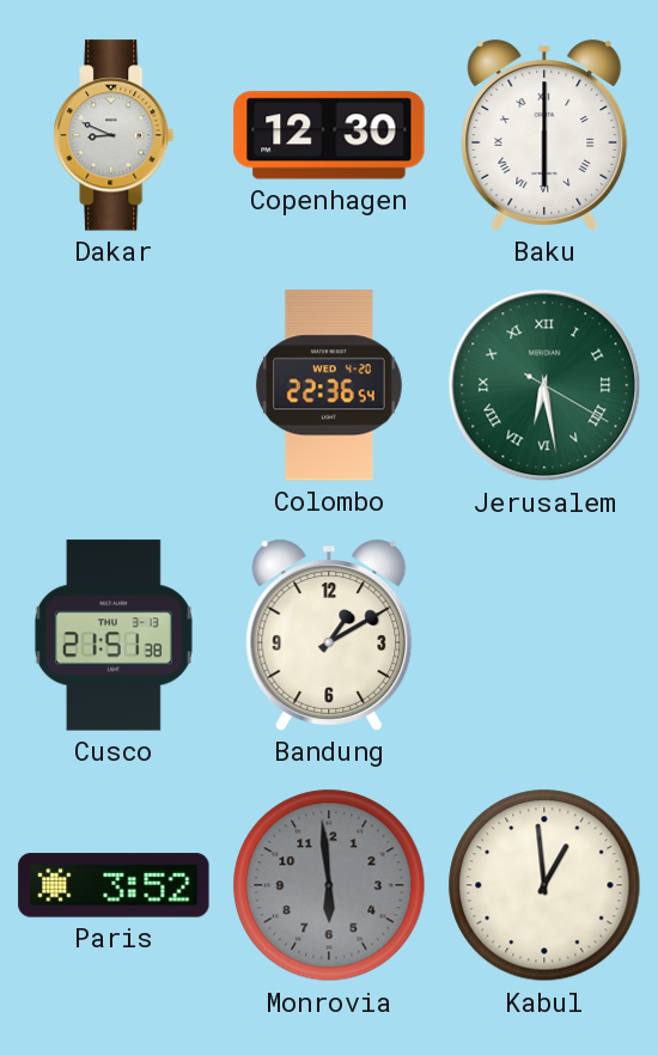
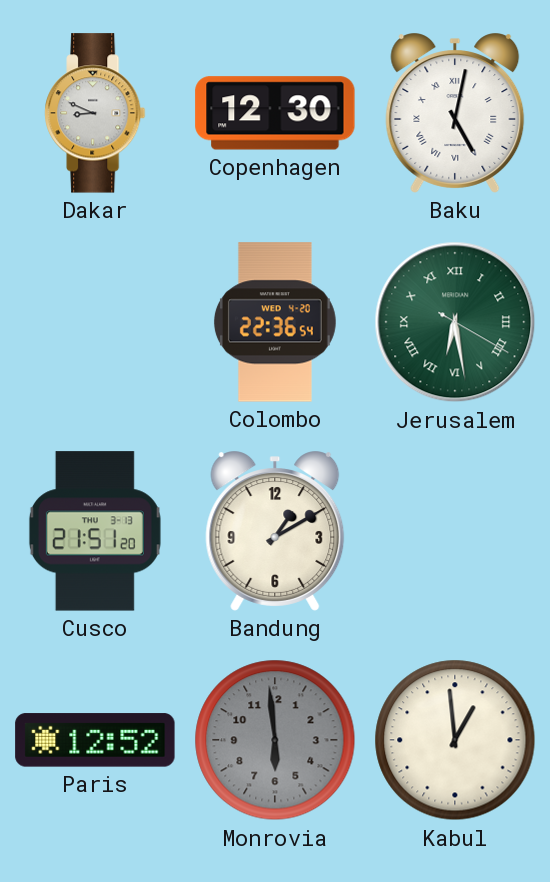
Baku: 6:00 -> 5:02
Cusco: 21:51:38 -> 21:51:20
Paris: 3:52 -> 12:52
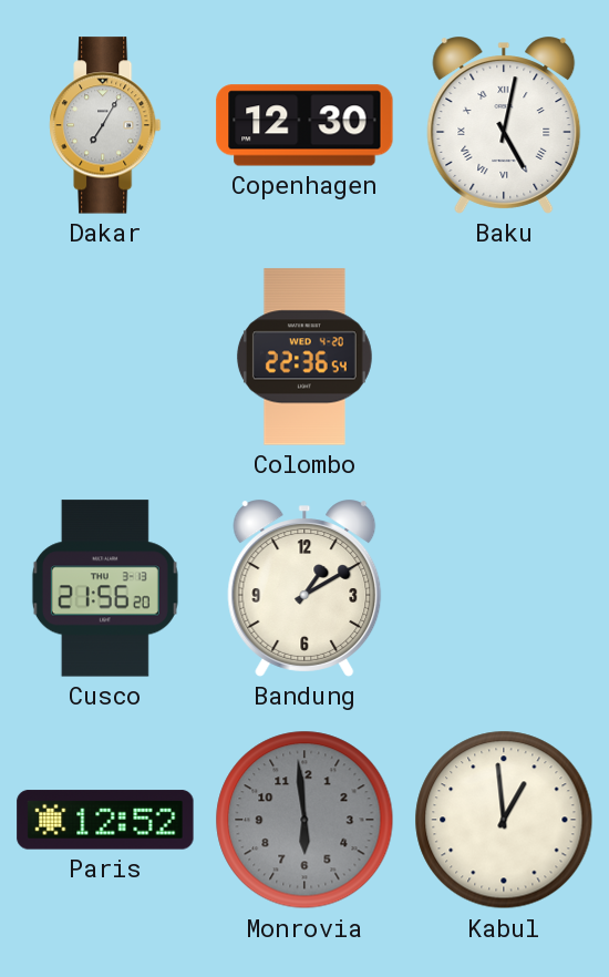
Dakar: 8:49 -> 7:05
Jerusalem: 6:28 -> none
Cusco: 21:51 -> 21:56
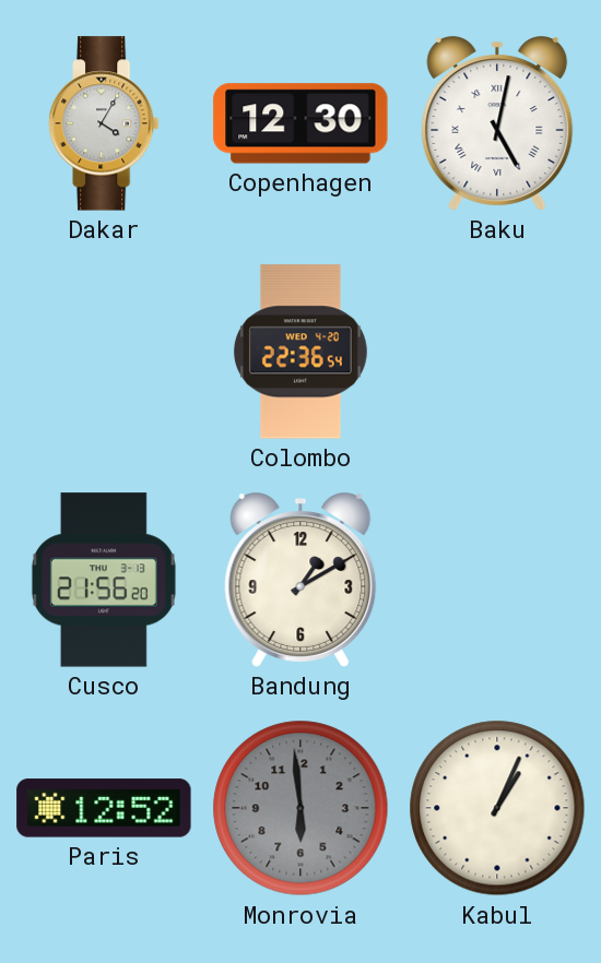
Dakar: 7:05 -> 4:05
Kabul: 12:59 -> 1:04
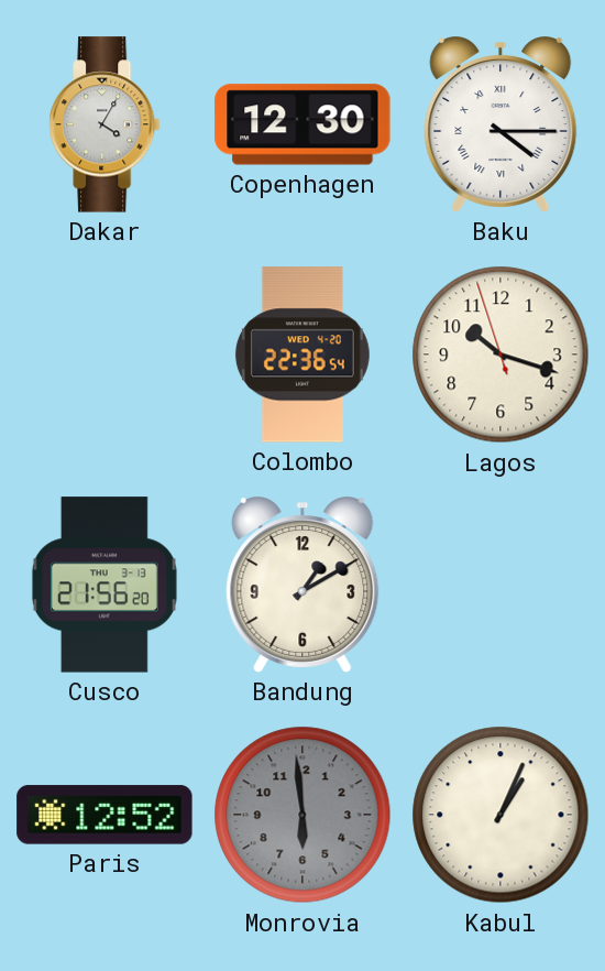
Baku: 5:02 -> 4:15
Lagos: none -> 10:17
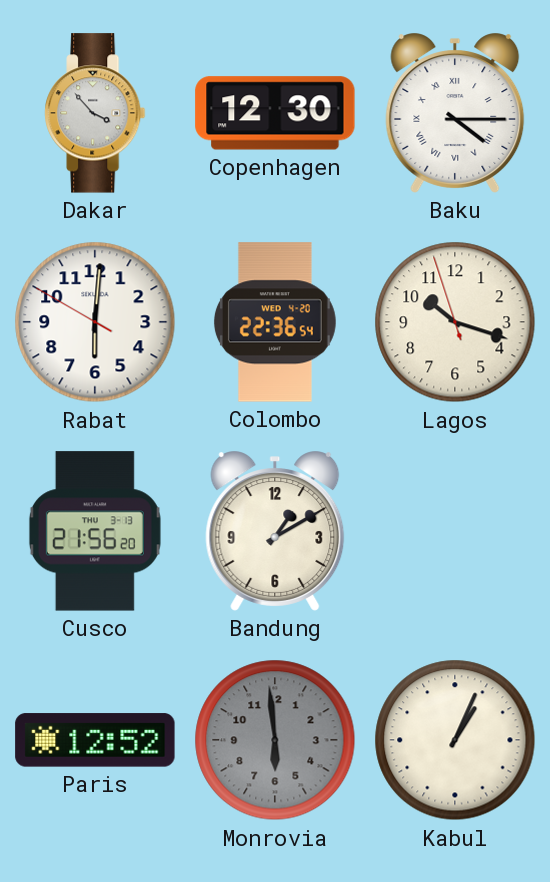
Dakar: 4:05 -> 3:53
Rabat: none -> 6:00
